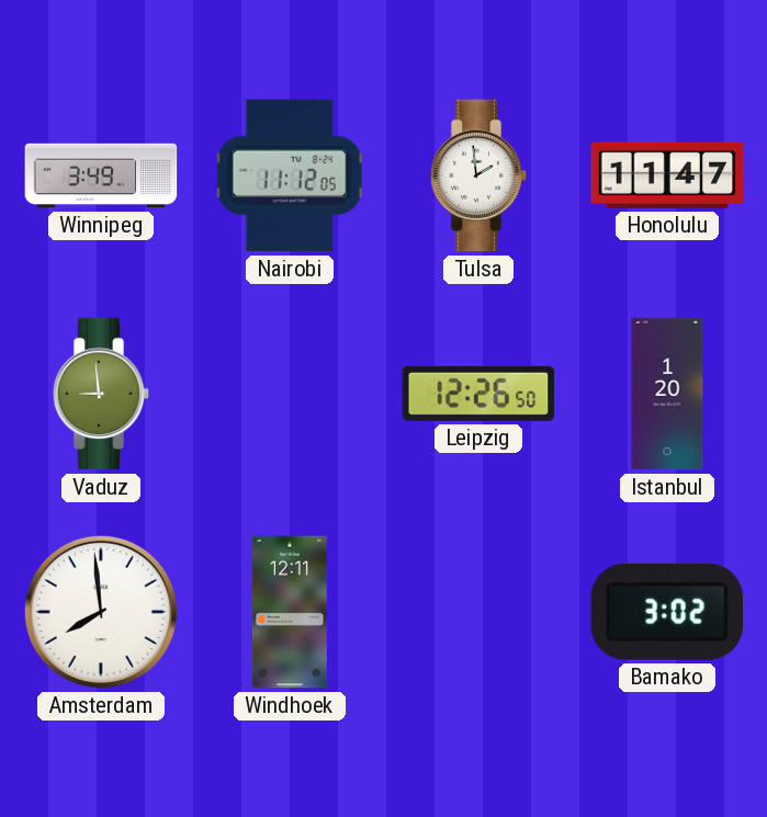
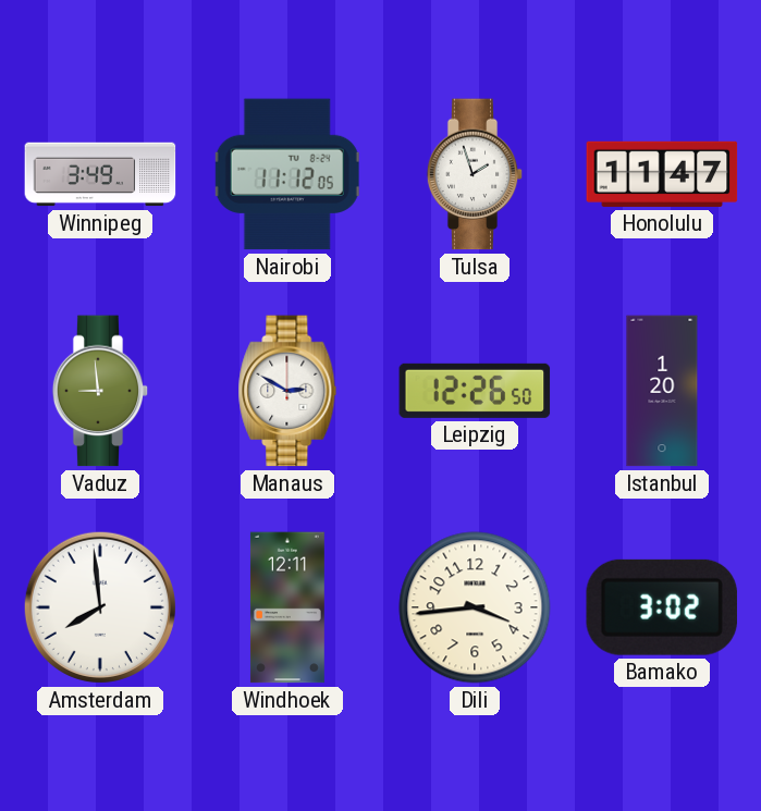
Tulsa: 1:59 -> 1:57
Manaus: none -> 2:50
Dili: none -> 3:44
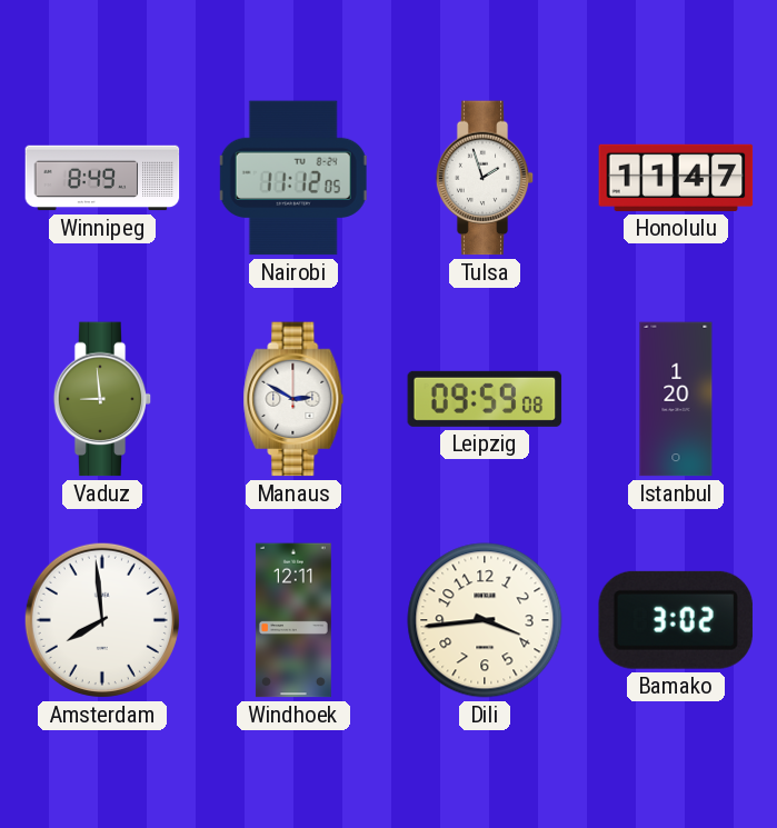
Winnipeg: 3:49 -> 8:49
Leipzig: 12:26 -> 09:59
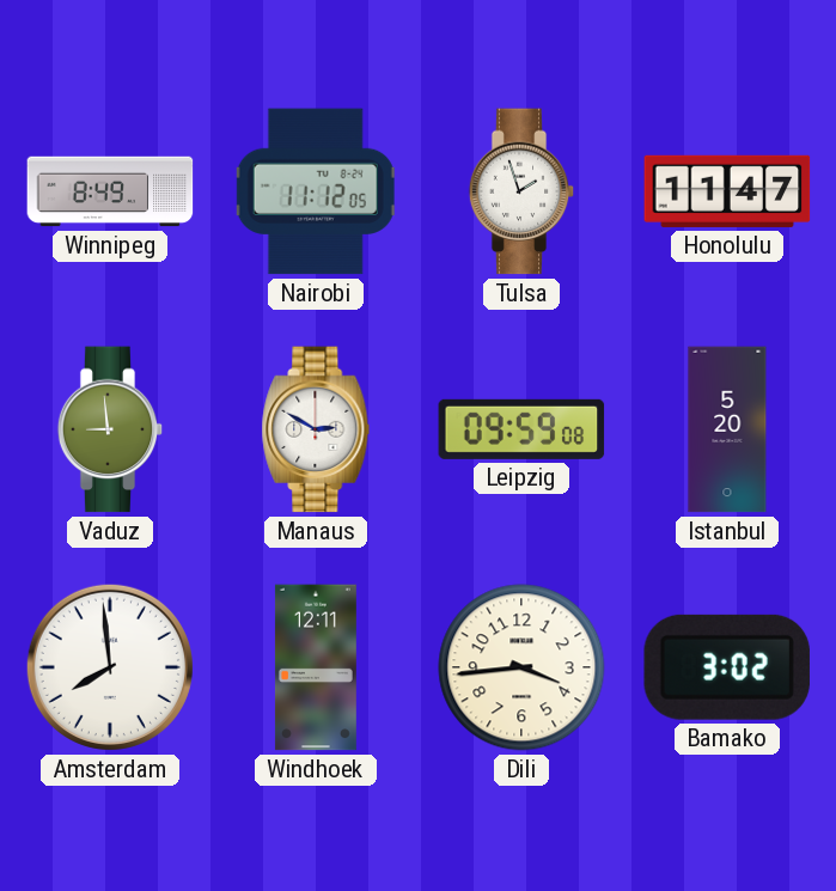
Istanbul: 1:20 -> 5:20
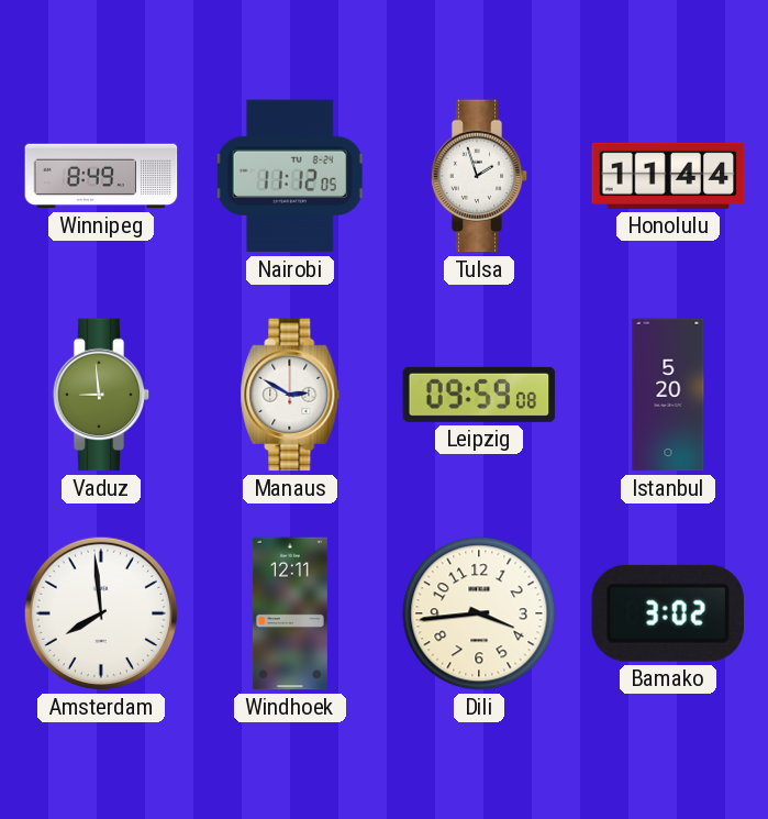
Honolulu: 11:47 -> 11:44
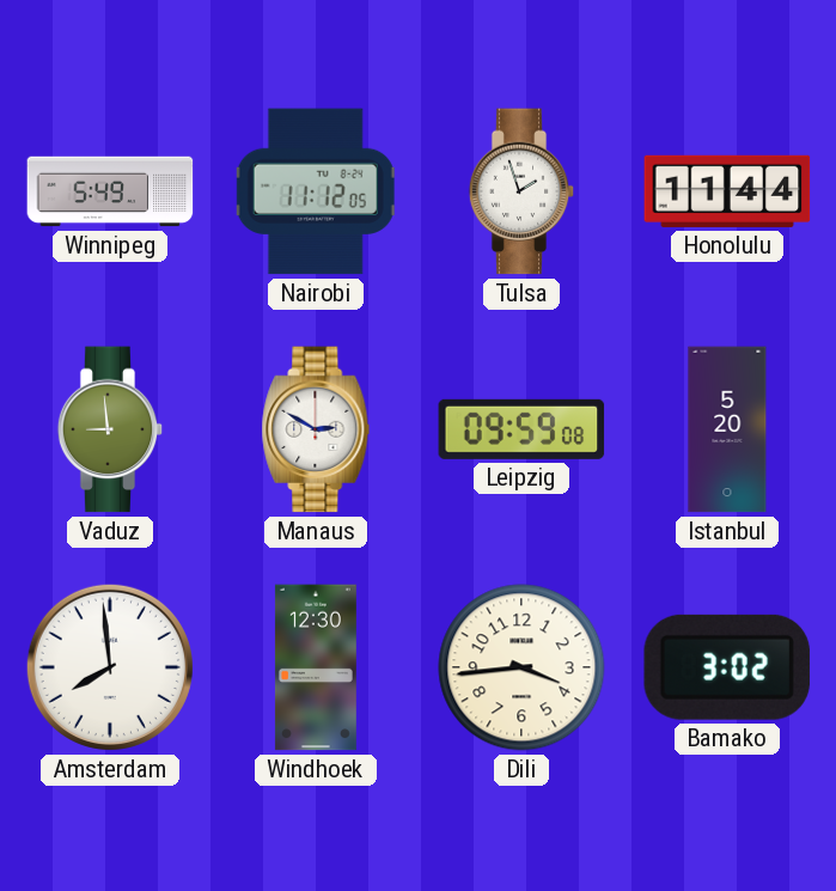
Winnipeg: 8:49 -> 5:49
Windhoek: 12:11 -> 12:30
